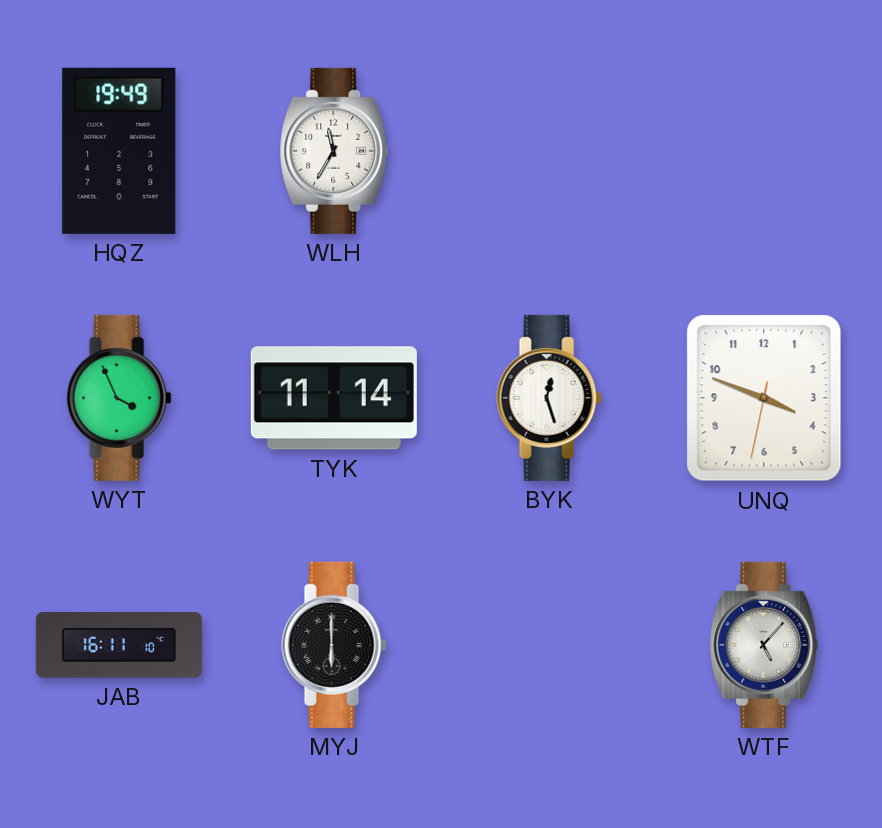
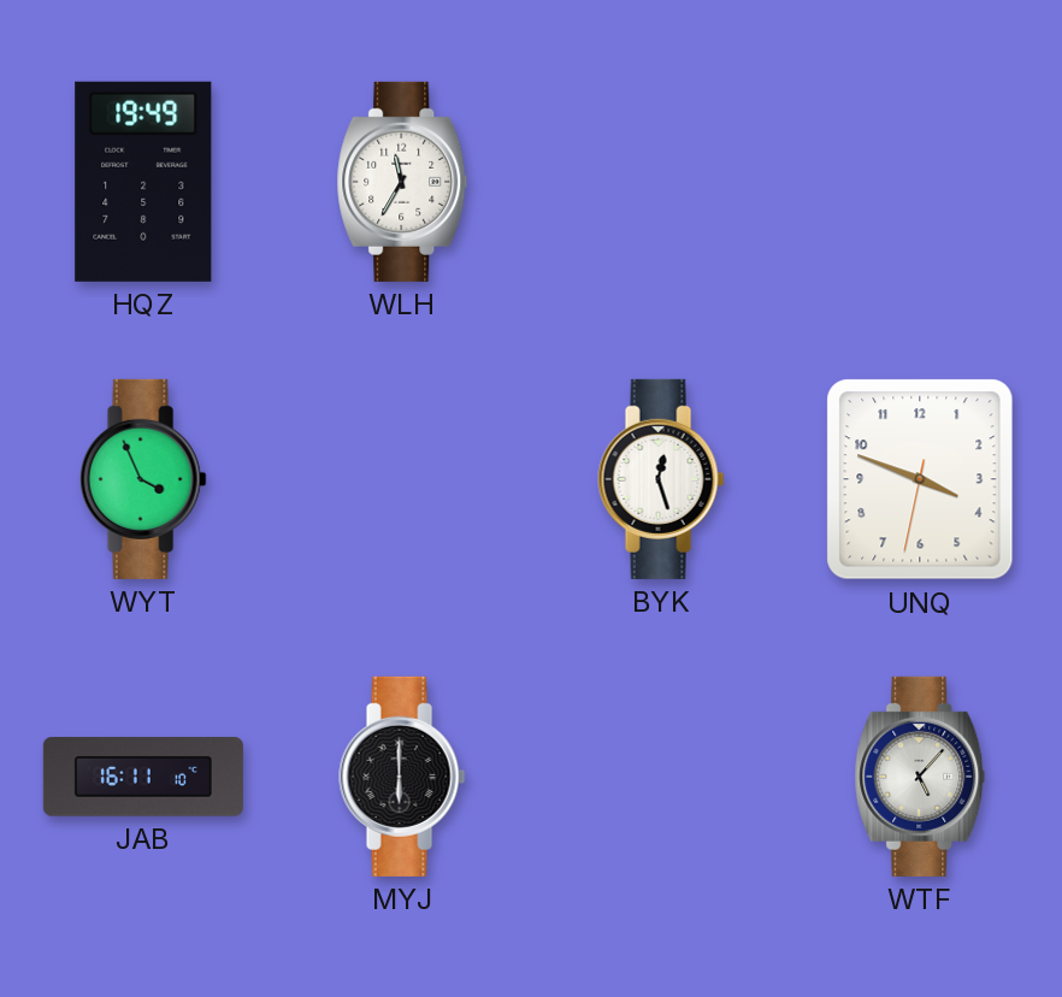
TYK: 11:14 -> none
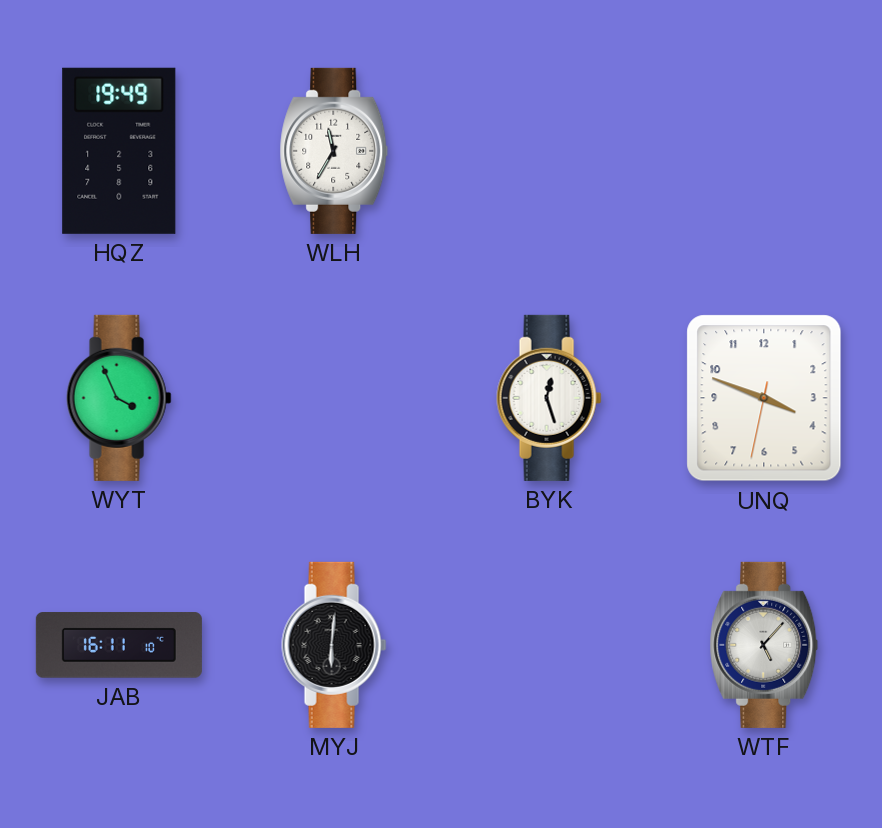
MYJ: 6:00 -> 6:01
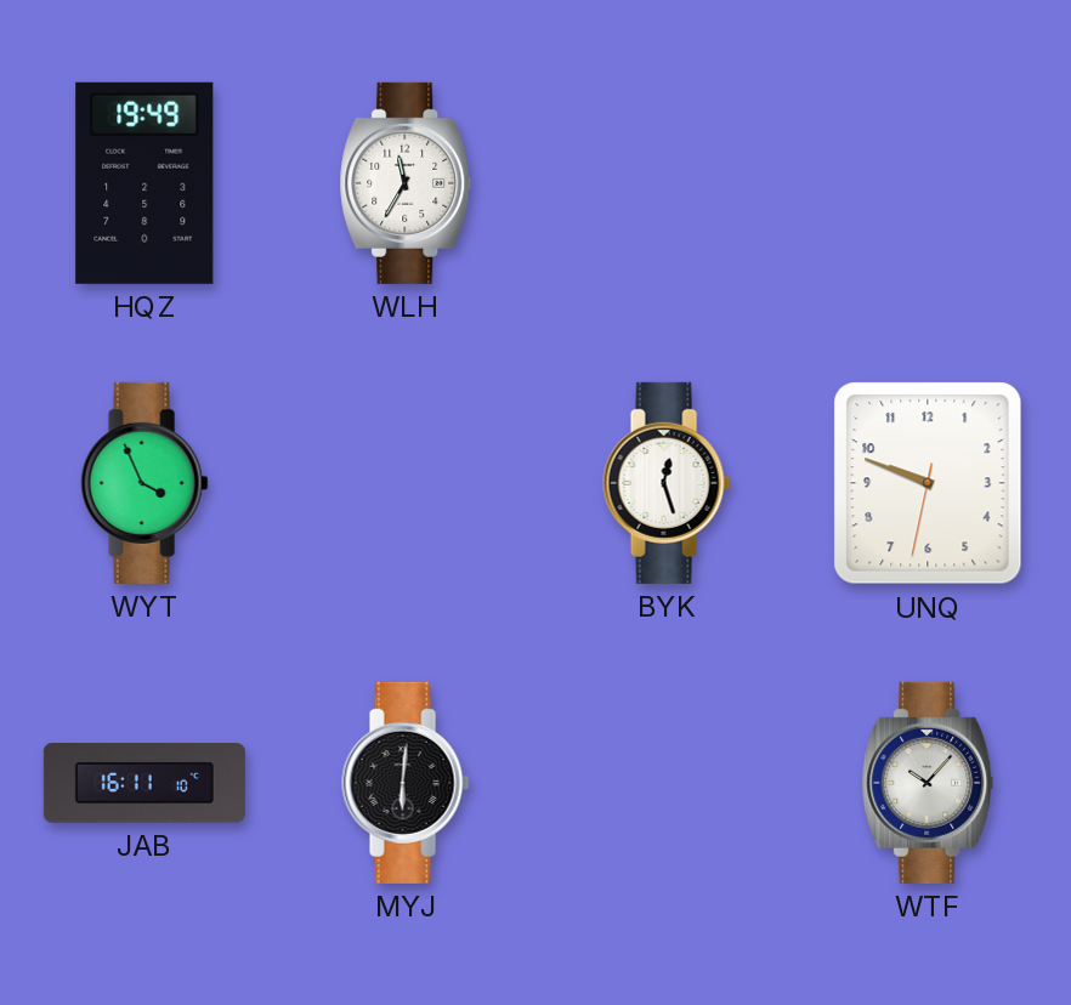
UNQ: 3:48 -> 9:48
WTF: 5:07 -> 10:07
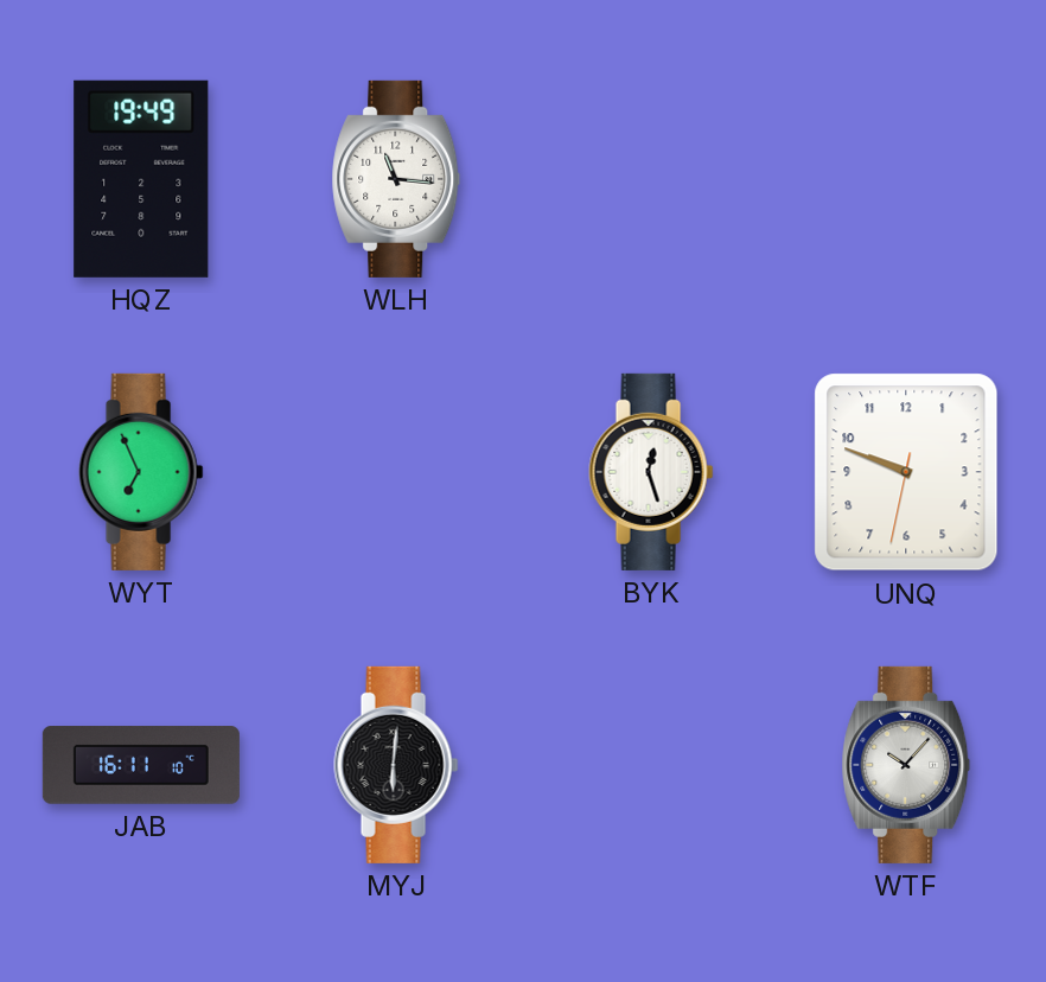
WLH: 11:35 -> 11:16
WYT: 3:56 -> 6:56
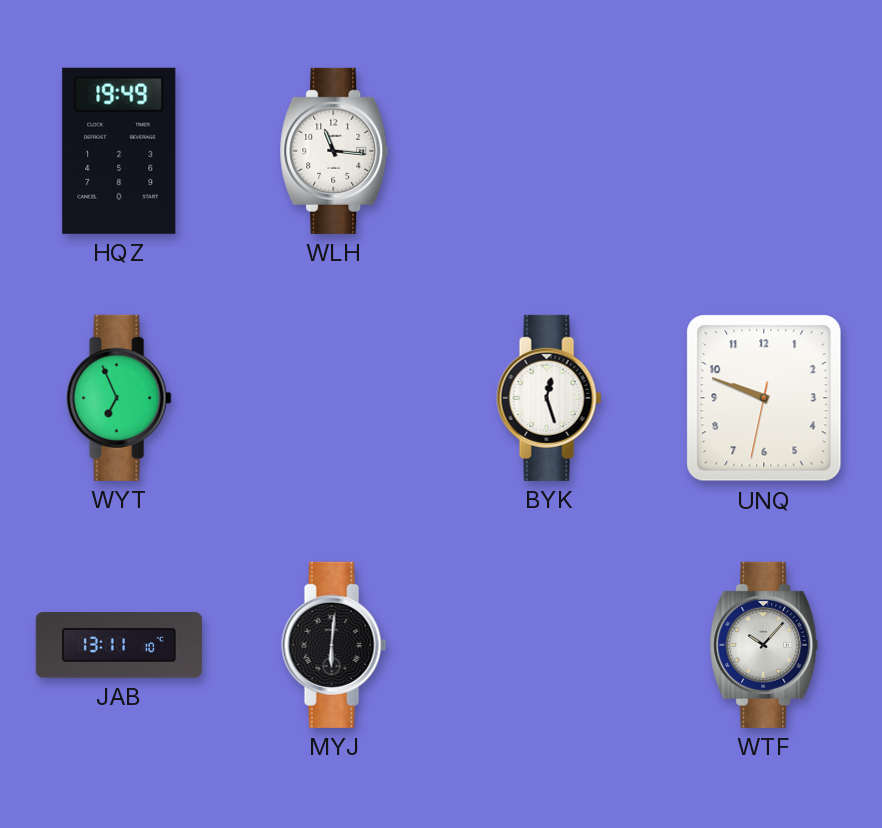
JAB: 16:11 -> 13:11
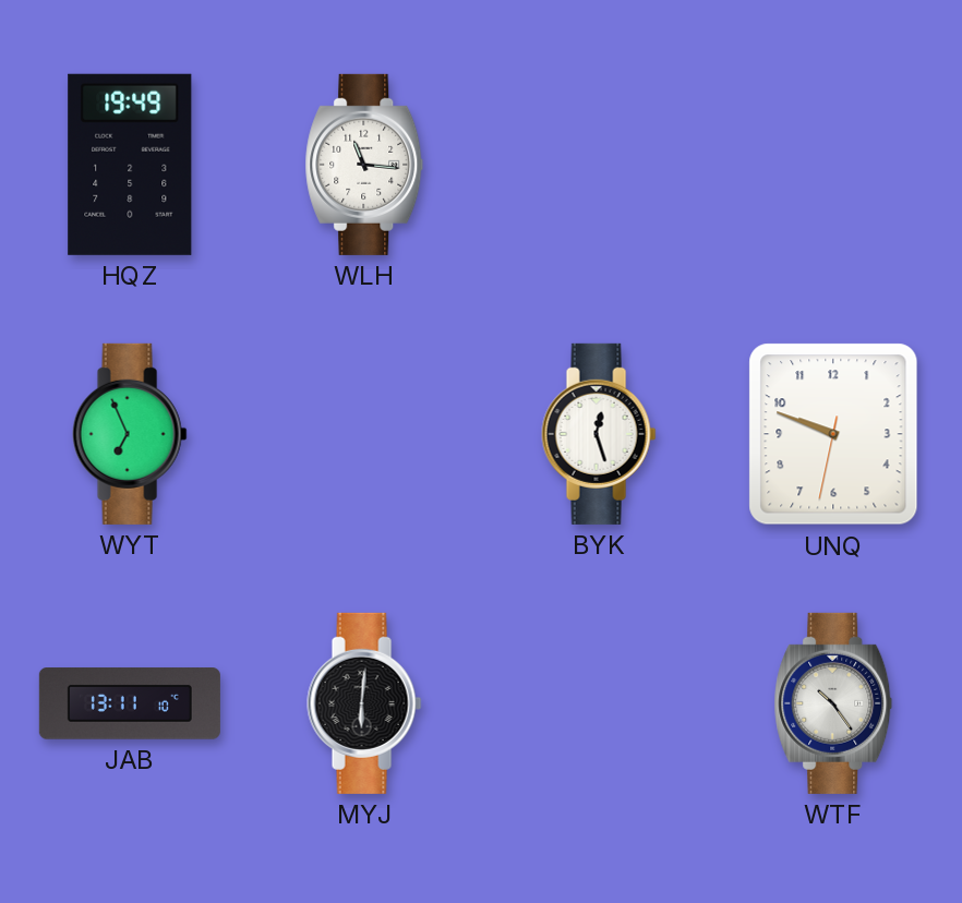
WTF: 10:07 -> 10:24
